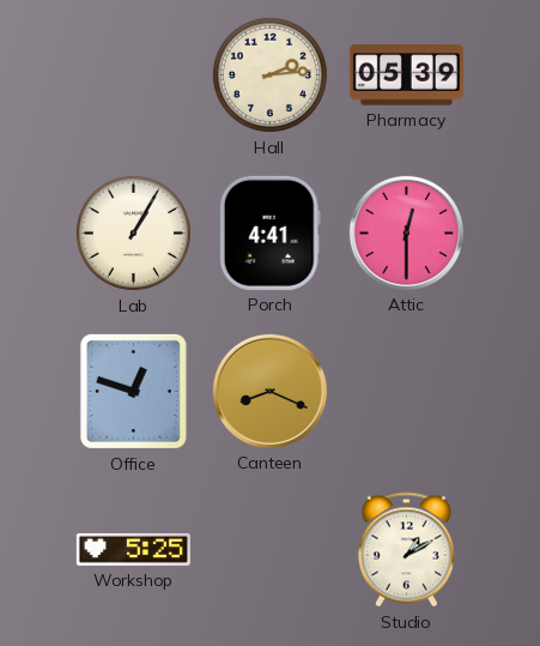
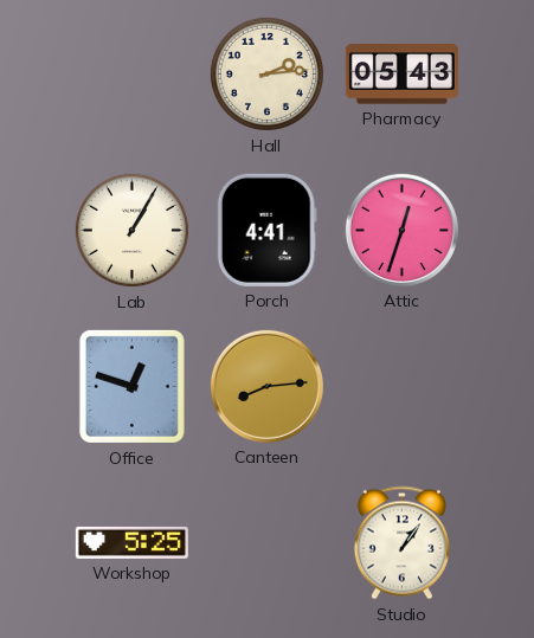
Pharmacy: 05:39 -> 05:43
Attic: 12:30 -> 12:33
Canteen: 8:19 -> 8:14
Studio: 1:10 -> 1:06
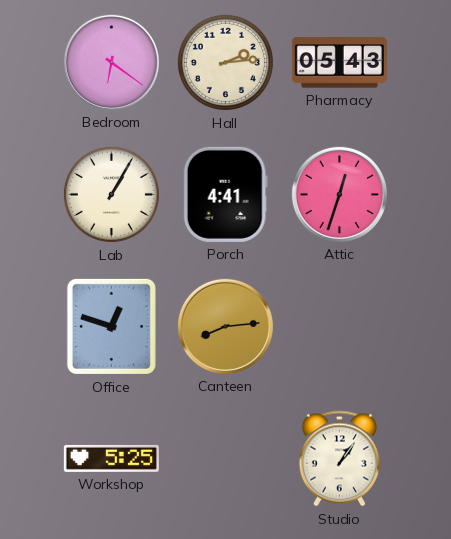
Bedroom: none -> 6:21
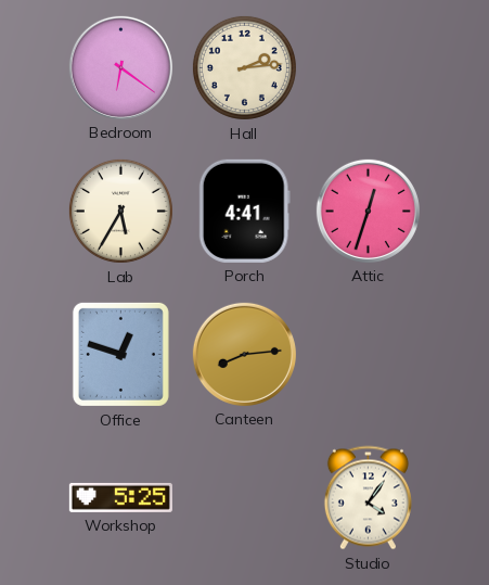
Pharmacy: 05:43 -> none
Lab: 1:05 -> 5:35
Studio: 1:06 -> 4:06
